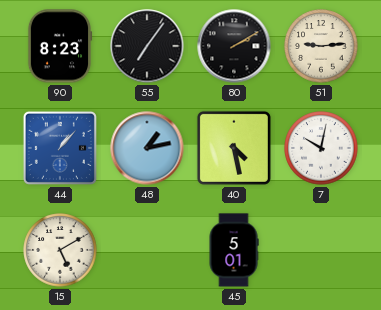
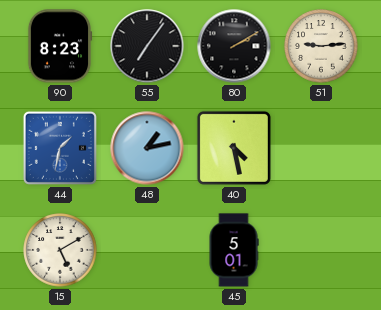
44: 1:07 -> 1:32
7: 10:02 -> none
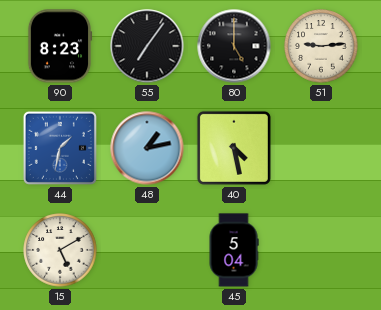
80: 2:10 -> 5:00
45: 5:01 -> 5:04
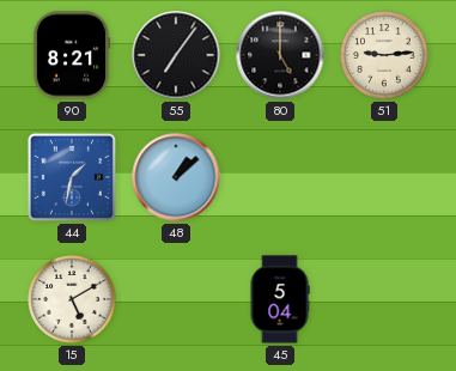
90: 8:23 -> 8:21
48: 1:13 -> 1:08
40: 4:28 -> none
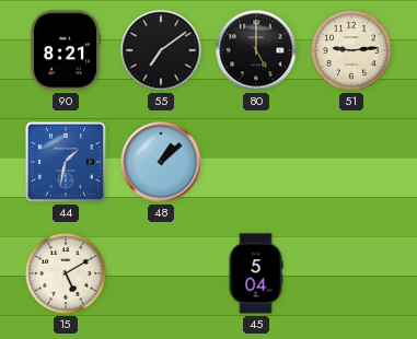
55: 7:06 -> 7:09
